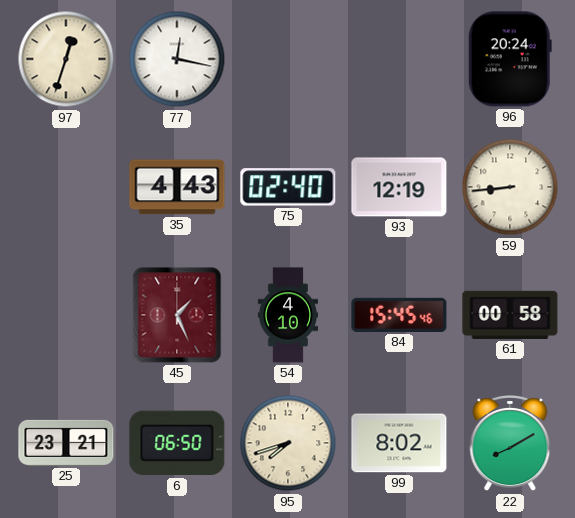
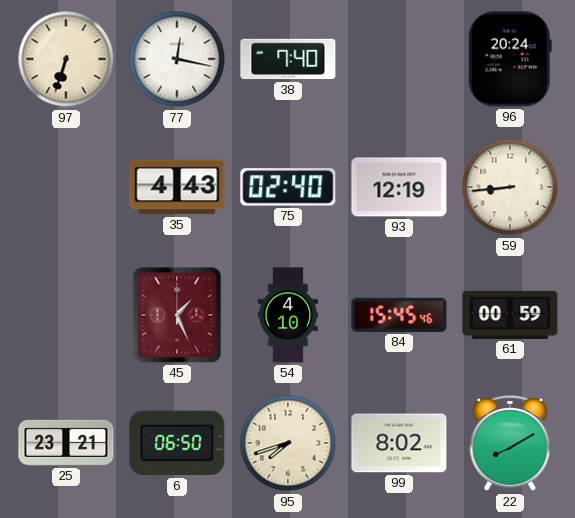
97: 12:33 -> 6:33
38: none -> 7:40
61: 00:58 -> 00:59
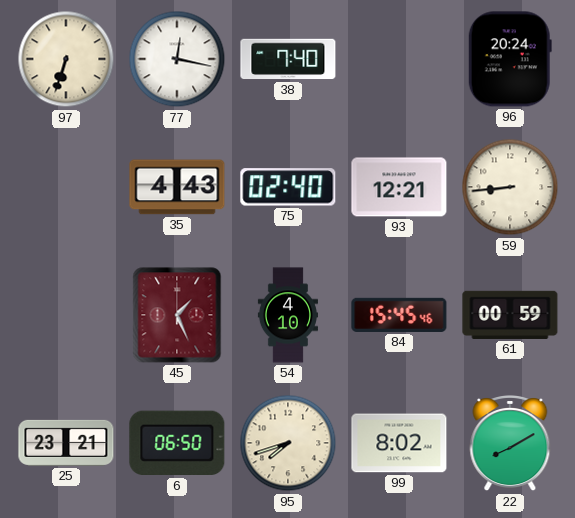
93: 12:19 -> 12:21
